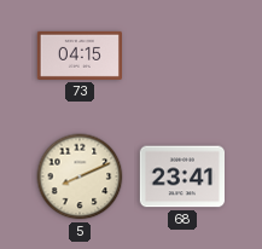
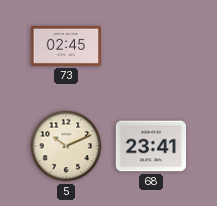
73: 04:15 -> 02:45
5: 8:11 -> 10:11
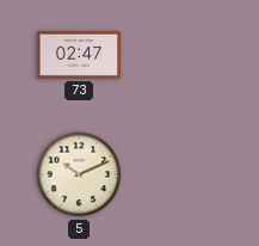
73: 02:45 -> 02:47
68: 23:41 -> none
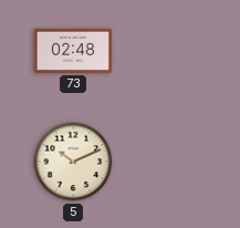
73: 02:47 -> 02:48
